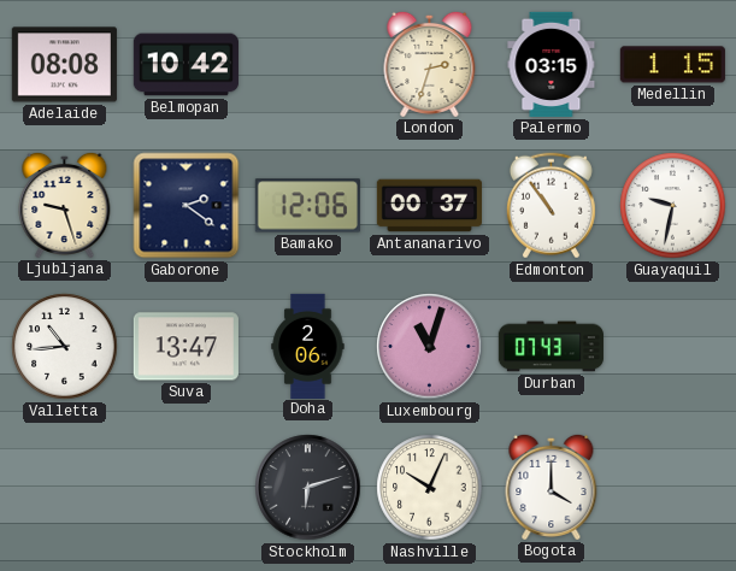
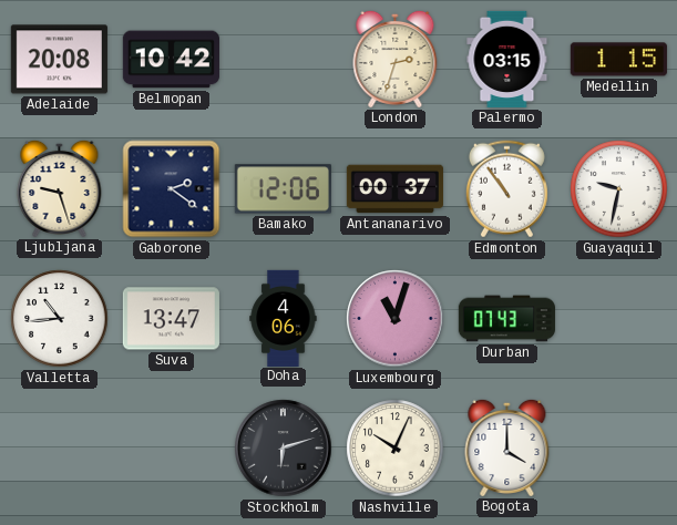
Adelaide: 08:08 -> 20:08
Doha: 2:06 -> 4:06
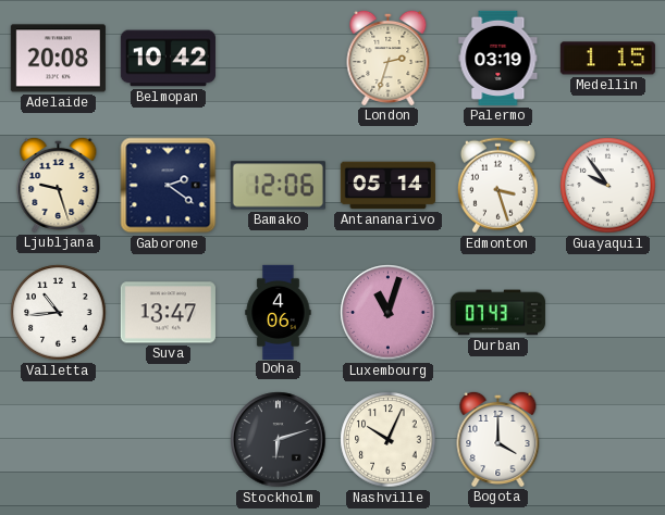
Palermo: 03:15 -> 03:19
Antananarivo: 00:37 -> 05:14
Edmonton: 10:54 -> 3:27
Guayaquil: 9:32 -> 9:54
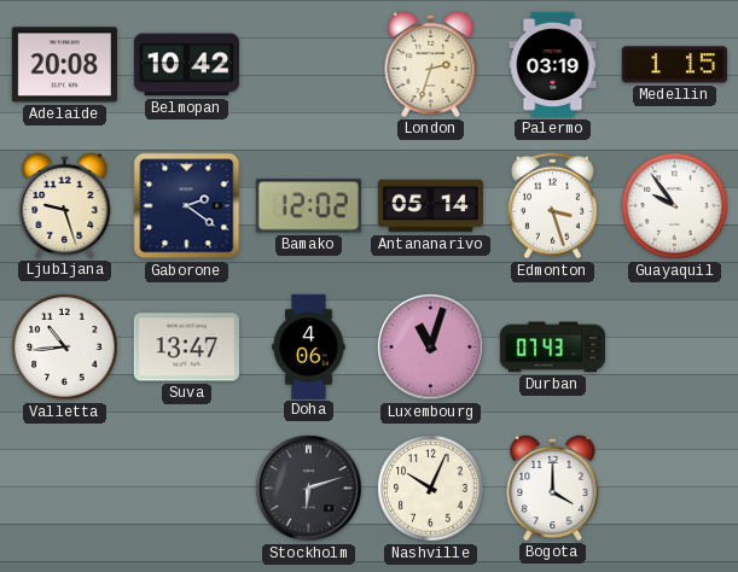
Bamako: 12:06 -> 12:02
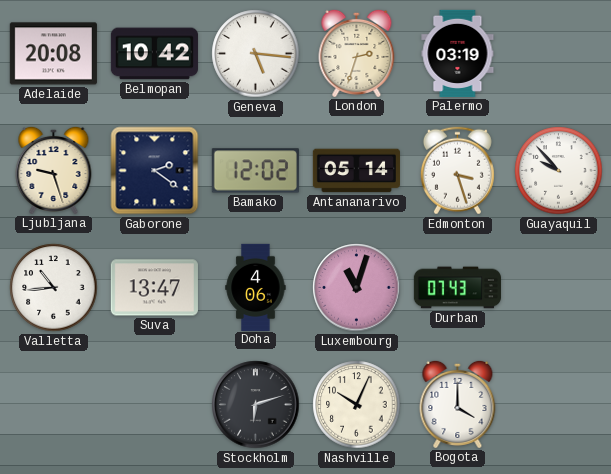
Geneva: none -> 5:16
Medellin: 1:15 -> none
Guayaquil: 9:54 -> 9:53
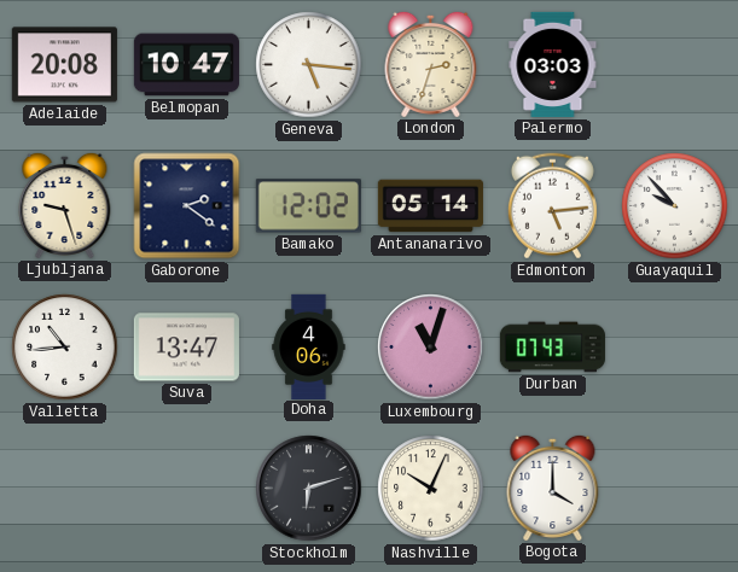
Belmopan: 10:42 -> 10:47
Palermo: 03:19 -> 03:03
Edmonton: 3:27 -> 5:14
